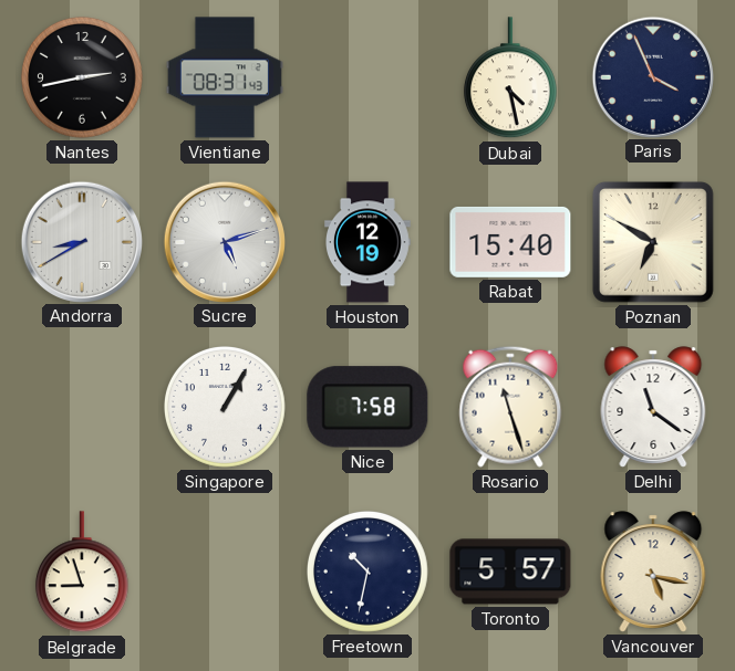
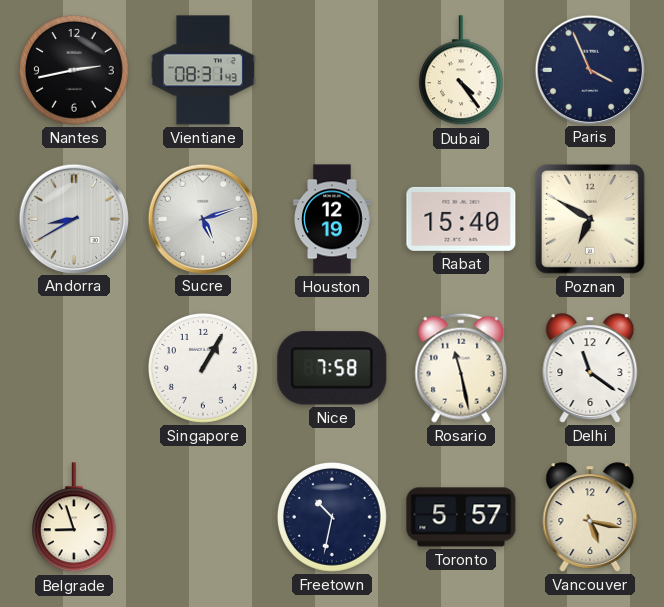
Dubai: 4:28 -> 4:24
Rosario: 11:27 -> 11:28
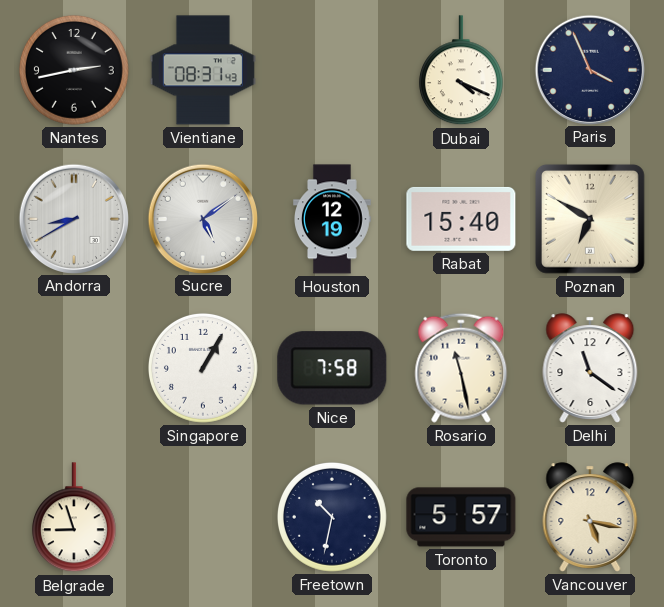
Dubai: 4:24 -> 4:19
Sucre: 5:12 -> 5:09
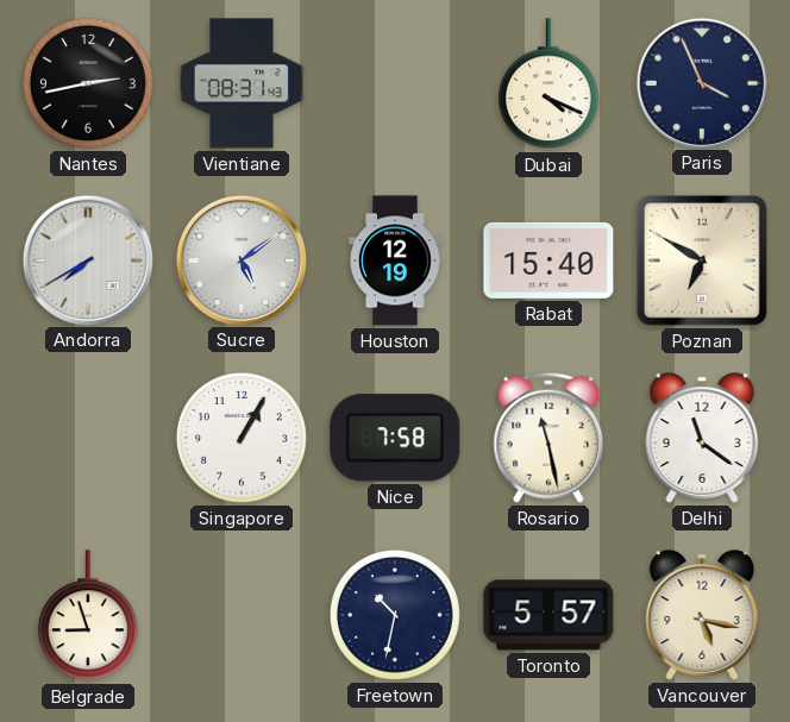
Andorra: 8:40 -> 7:40
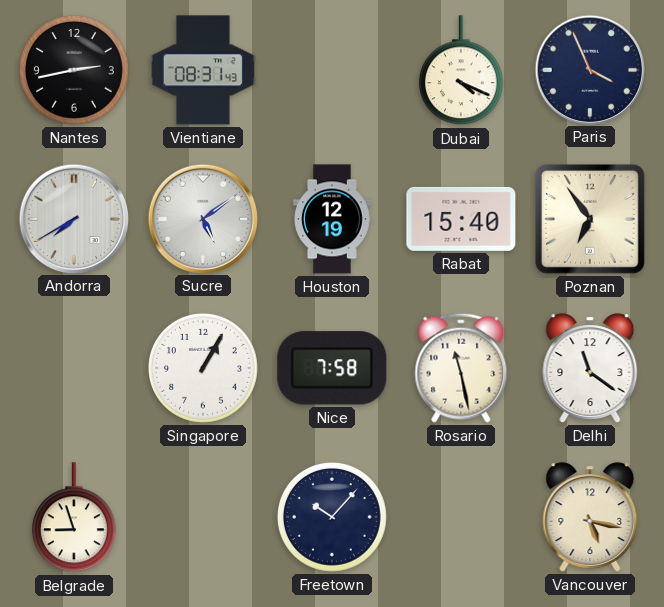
Poznan: 6:50 -> 6:54
Freetown: 10:32 -> 10:07
Toronto: 5:57 -> none
